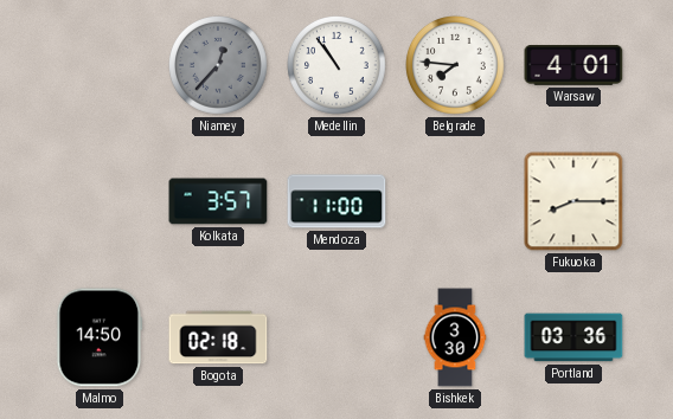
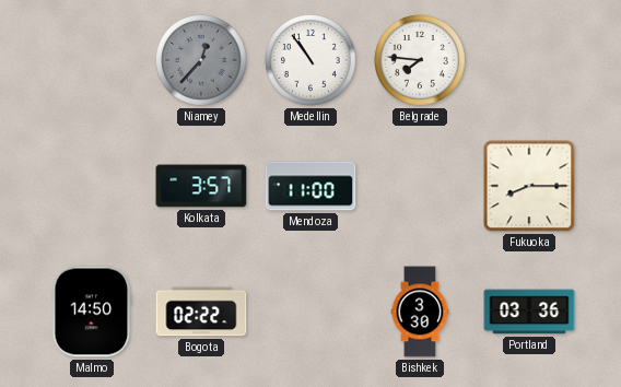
Warsaw: 4:01 -> none
Bogota: 02:18 -> 02:22
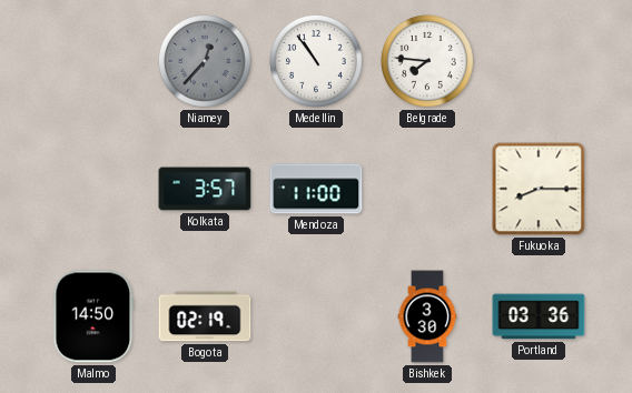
Bogota: 02:22 -> 02:19
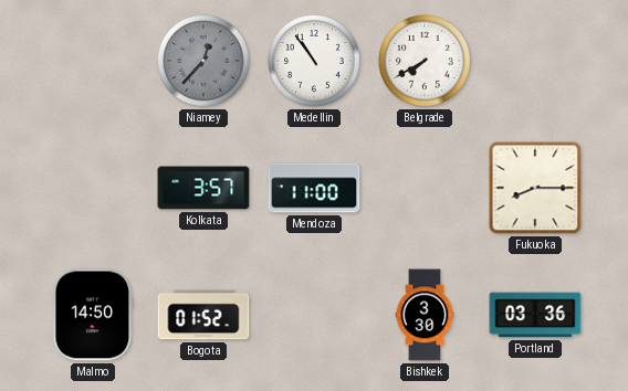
Belgrade: 7:46 -> 7:40
Bogota: 02:19 -> 01:52
